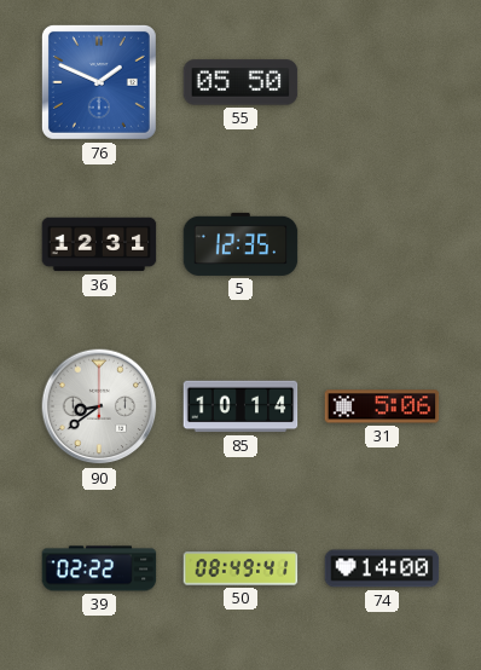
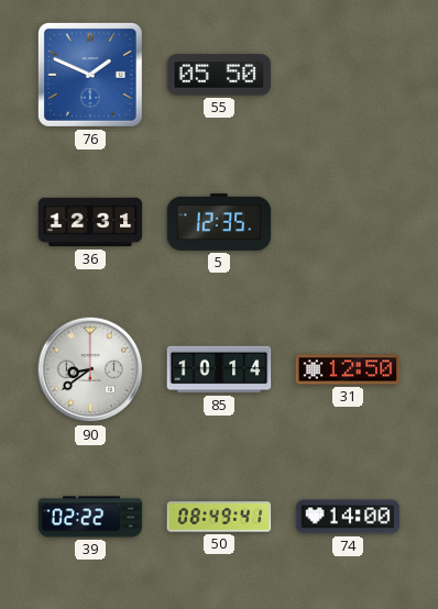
31: 5:06 -> 12:50
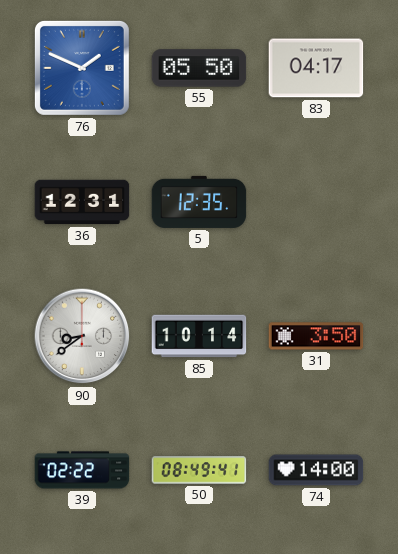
83: none -> 04:17
31: 12:50 -> 3:50
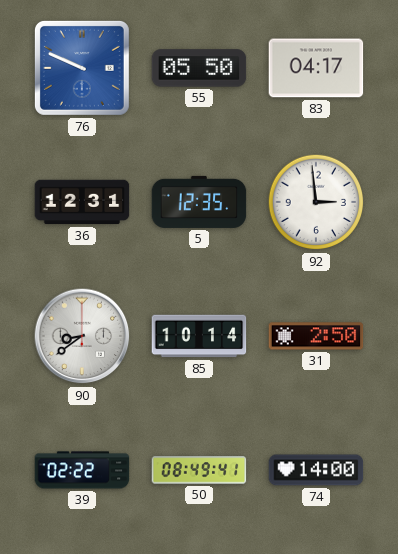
76: 1:49 -> 9:49
92: none -> 2:59
31: 3:50 -> 2:50
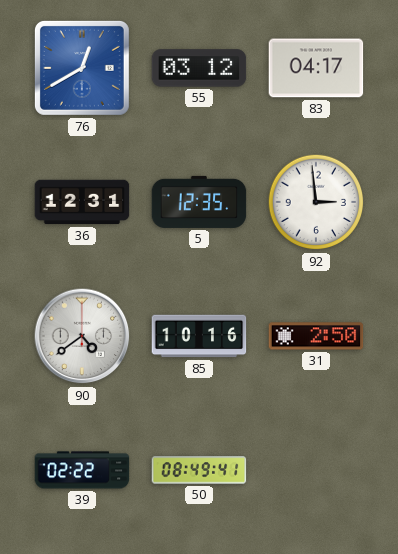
76: 9:49 -> 12:40
55: 05:50 -> 03:12
90: 8:39 -> 4:39
85: 10:14 -> 10:16
74: 14:00 -> none
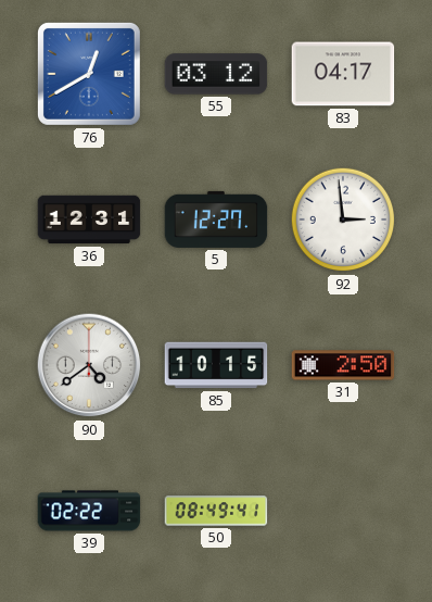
5: 12:35 -> 12:27
85: 10:16 -> 10:15
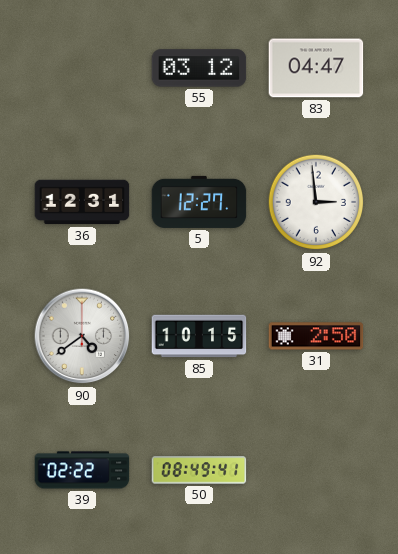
76: 12:40 -> none
83: 04:17 -> 04:47
